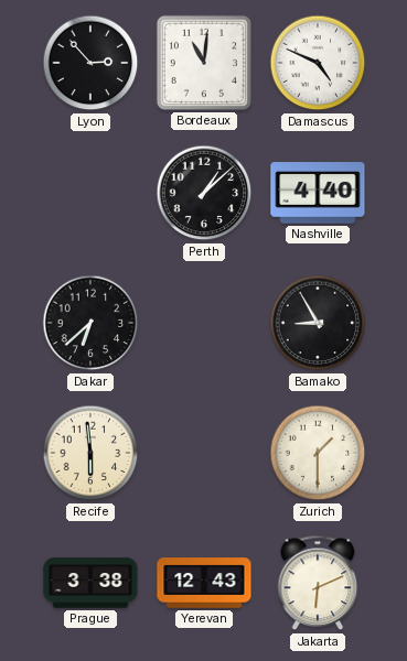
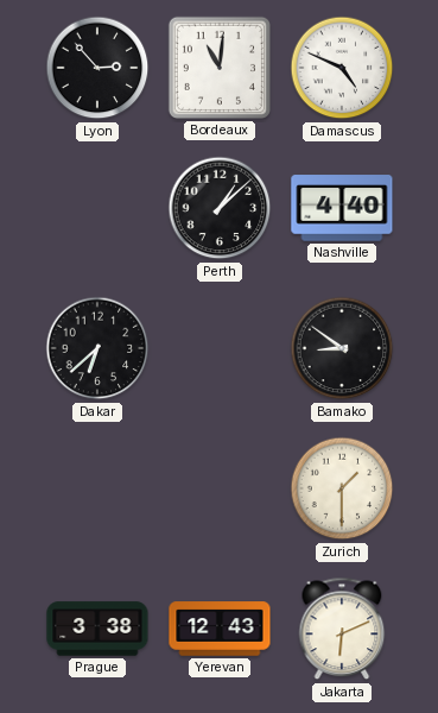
Bamako: 8:55 -> 8:51
Recife: 5:59 -> none
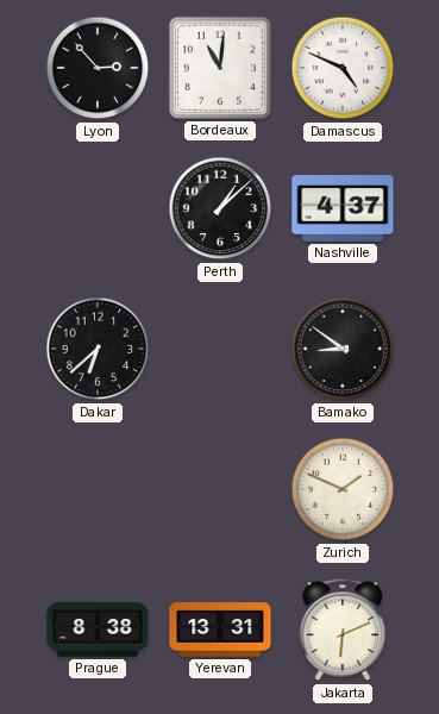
Nashville: 4:40 -> 4:37
Zurich: 1:30 -> 1:49
Prague: 3:38 -> 8:38
Yerevan: 12:43 -> 13:31
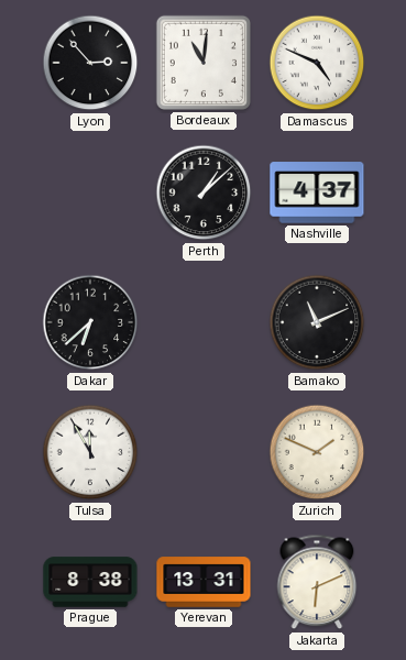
Bamako: 8:51 -> 11:11
Tulsa: none -> 11:55
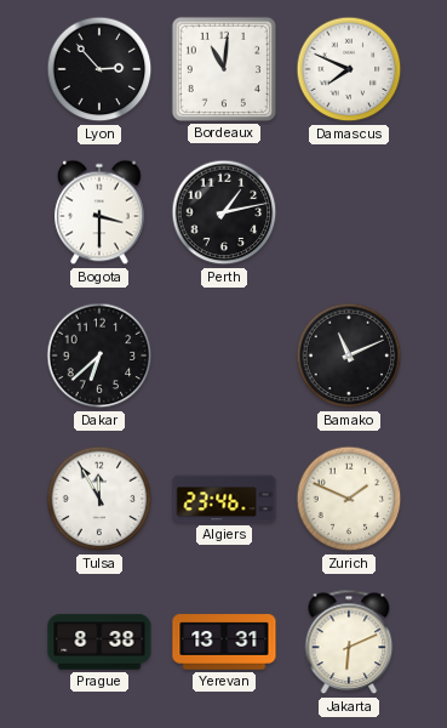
Damascus: 4:49 -> 7:49
Bogota: none -> 3:30
Perth: 1:08 -> 1:13
Nashville: 4:37 -> none
Algiers: none -> 23:46
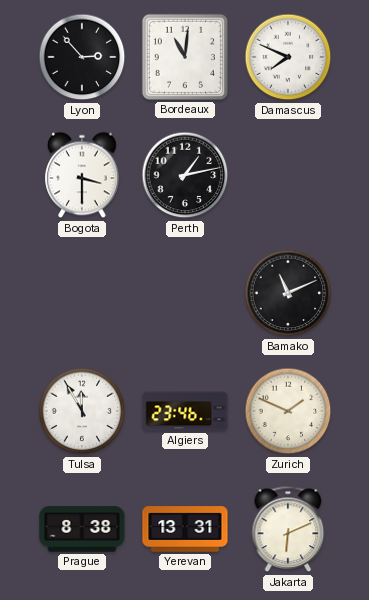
Dakar: 6:38 -> none
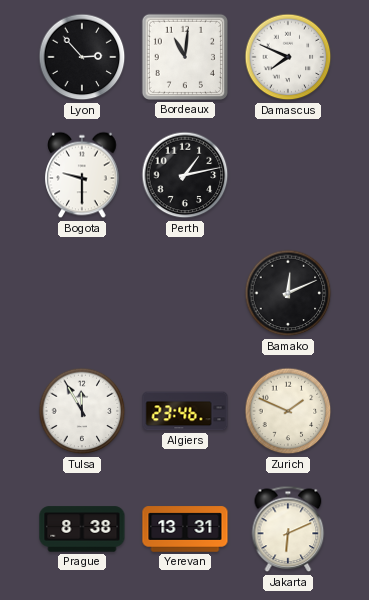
Bogota: 3:30 -> 9:30
Bamako: 11:11 -> 12:11
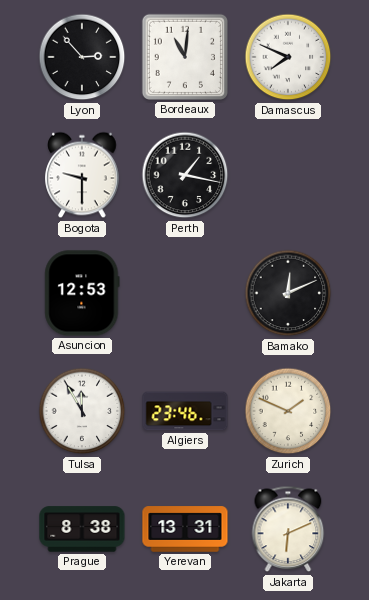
Perth: 1:13 -> 1:17
Asuncion: none -> 12:53
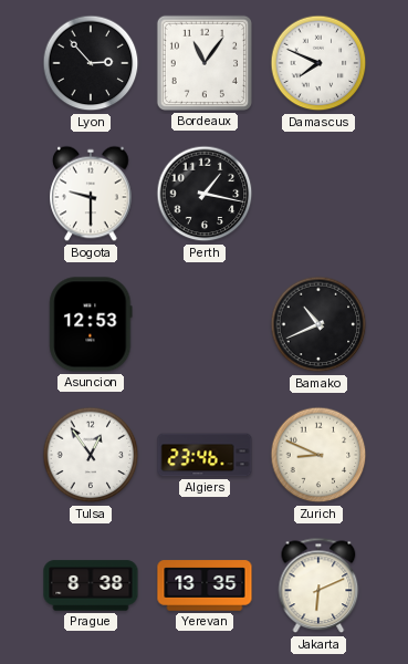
Bordeaux: 11:01 -> 11:06
Bamako: 12:11 -> 10:41
Tulsa: 11:55 -> 12:54
Zurich: 1:49 -> 8:49
Yerevan: 13:31 -> 13:35
